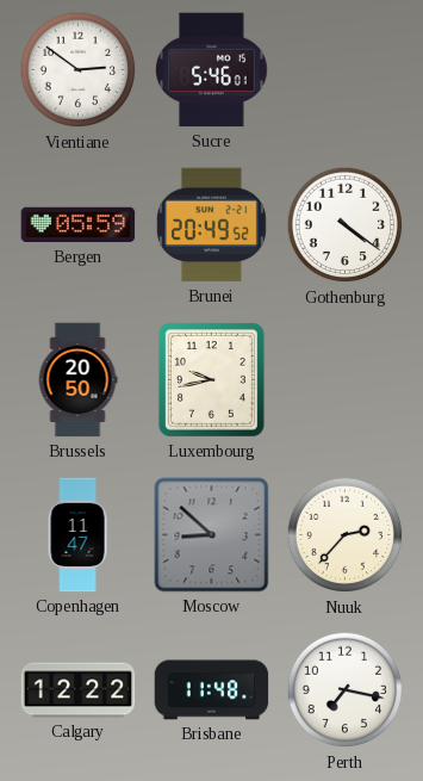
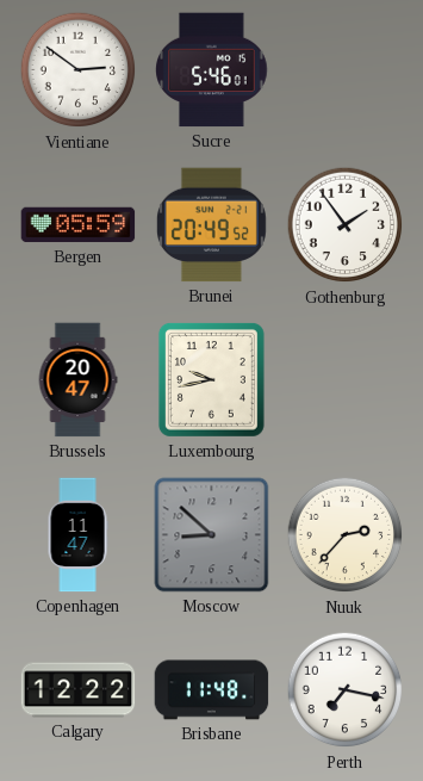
Gothenburg: 4:21 -> 1:54
Brussels: 20:50 -> 20:47
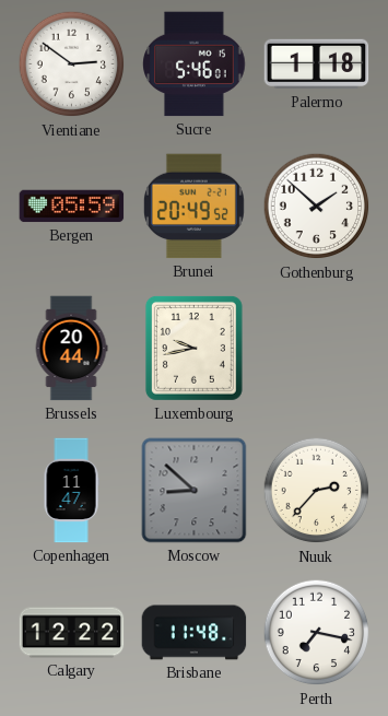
Palermo: none -> 1:18
Gothenburg: 1:54 -> 1:52
Brussels: 20:47 -> 20:44
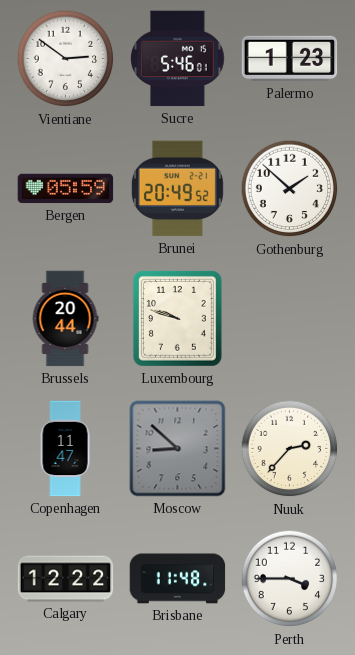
Palermo: 1:18 -> 1:23
Luxembourg: 9:43 -> 9:48
Perth: 7:17 -> 3:45
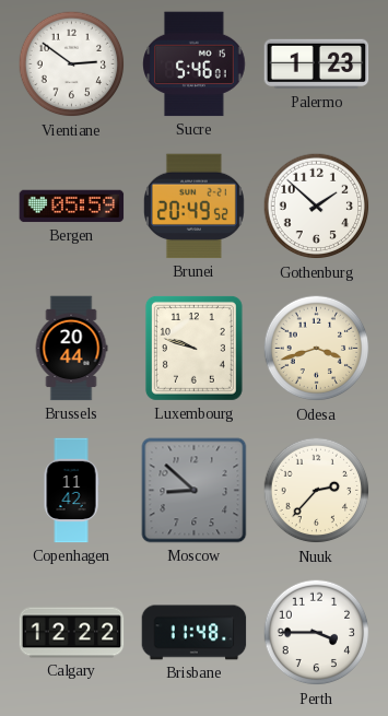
Odesa: none -> 3:42
Copenhagen: 11:47 -> 11:42
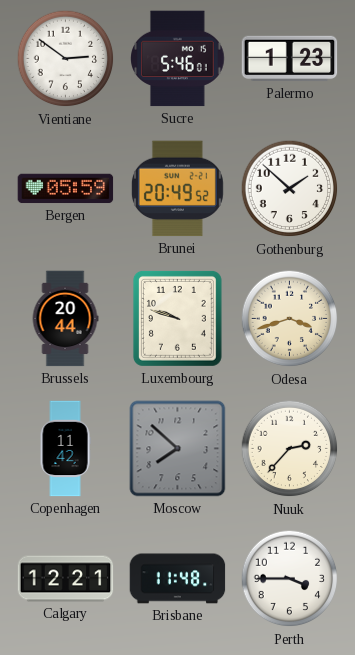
Moscow: 8:52 -> 7:52
Calgary: 12:22 -> 12:21
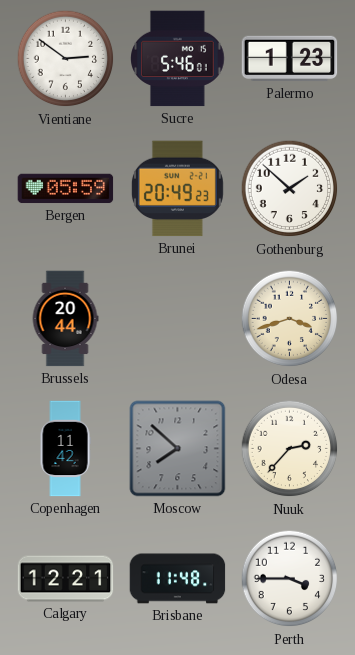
Brunei: 20:49:52 -> 20:49:23
Luxembourg: 9:48 -> none
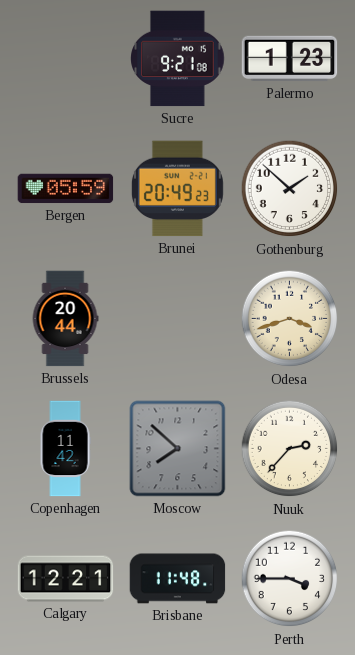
Vientiane: 2:51 -> none
Sucre: 5:46 -> 9:21
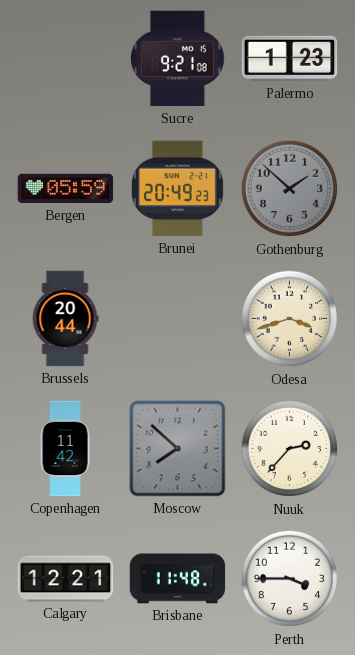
Gothenburg dial: white -> grey
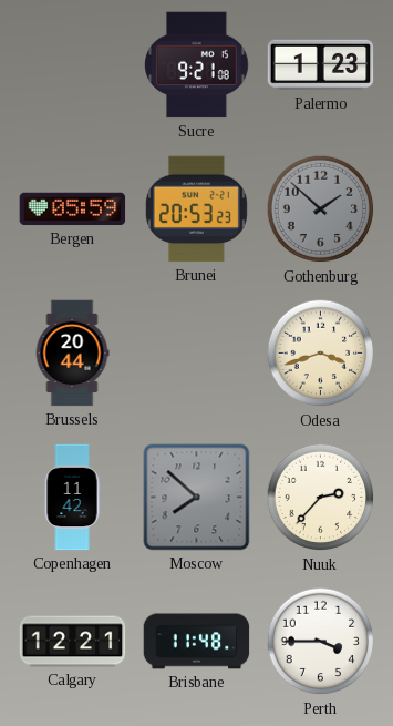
Brunei: 20:49 -> 20:53
